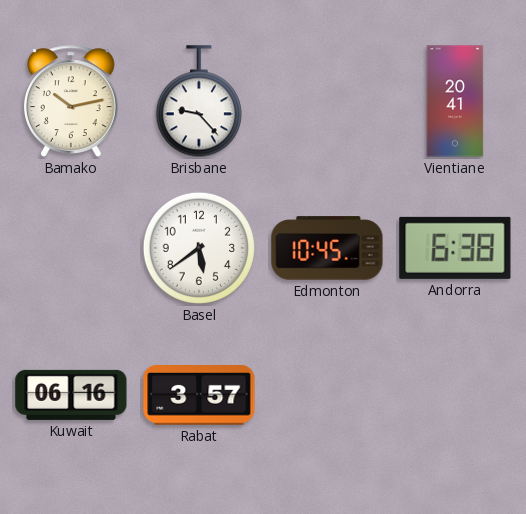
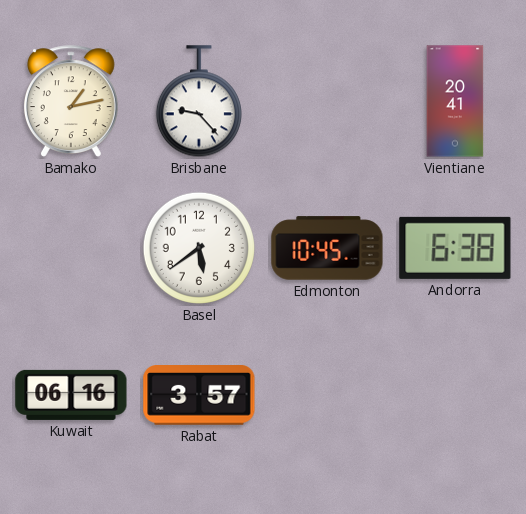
Bamako: 10:13 -> 1:13
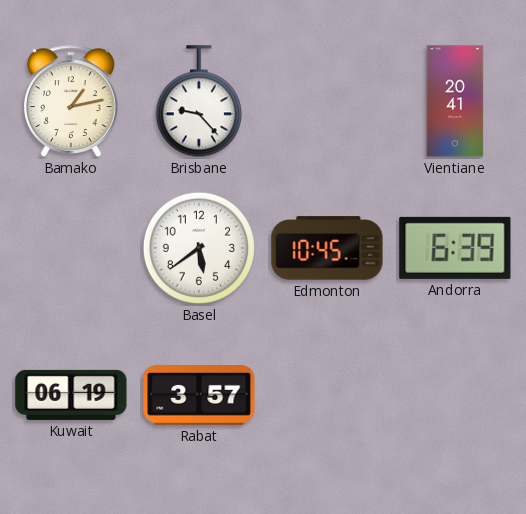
Andorra: 6:38 -> 6:39
Kuwait: 06:16 -> 06:19
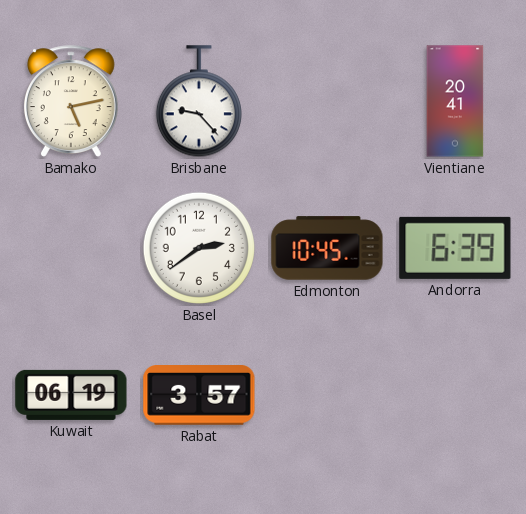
Bamako: 1:13 -> 5:13
Basel: 5:39 -> 2:39
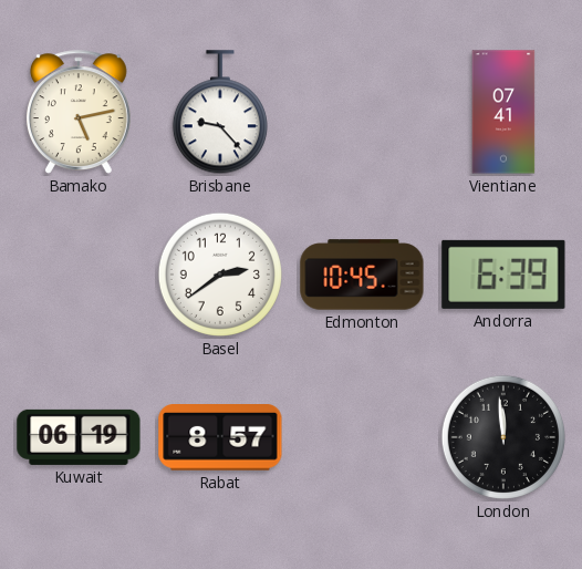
Vientiane: 20:41 -> 07:41
Rabat: 3:57 -> 8:57
London: none -> 11:59
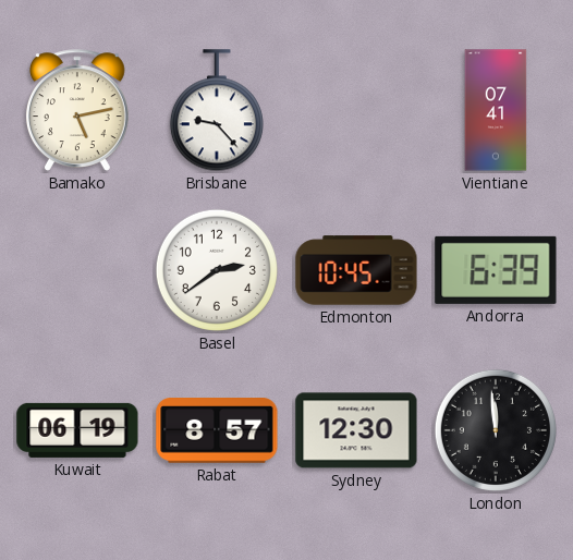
Sydney: none -> 12:30
